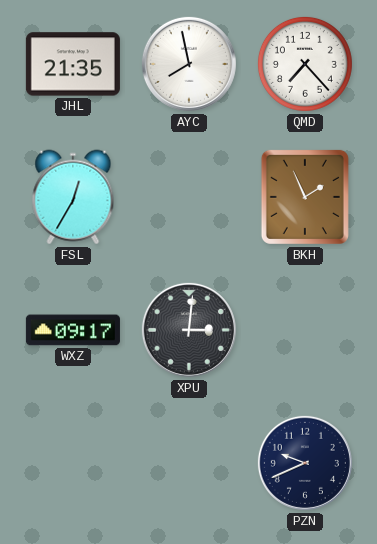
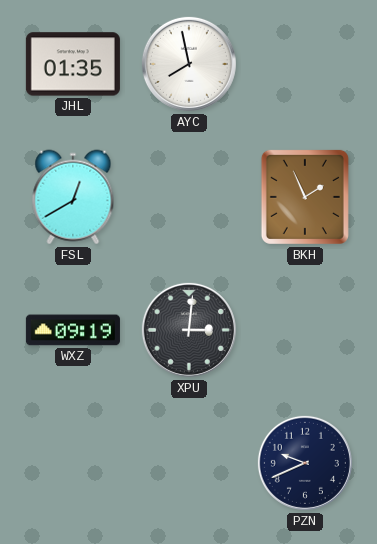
JHL: 21:35 -> 01:35
QMD: 7:23 -> none
FSL: 12:35 -> 12:40
WXZ: 09:17 -> 09:19
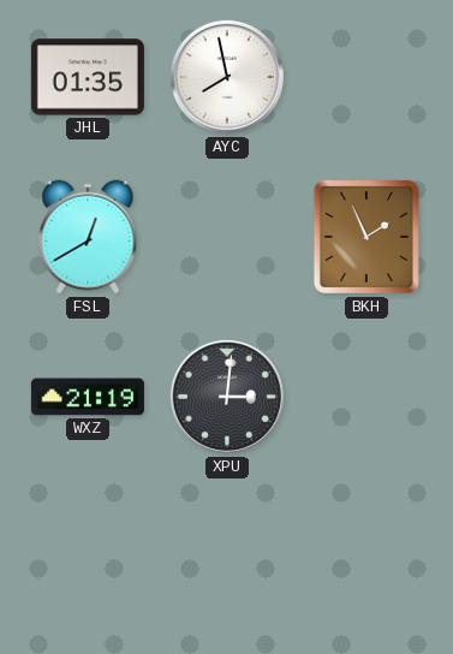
WXZ: 09:19 -> 21:19
PZN: 9:41 -> none
